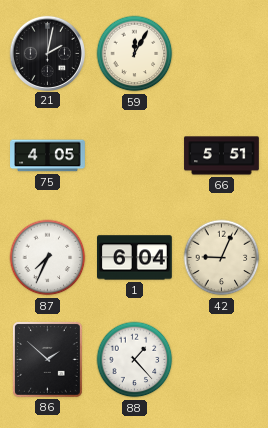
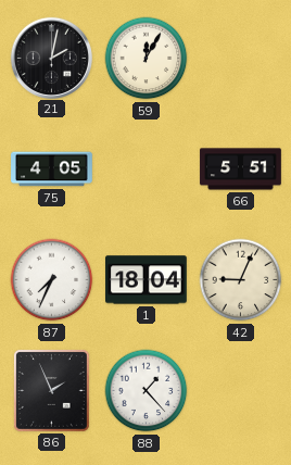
1: 6:04 -> 18:04
86: 1:52 -> 1:56
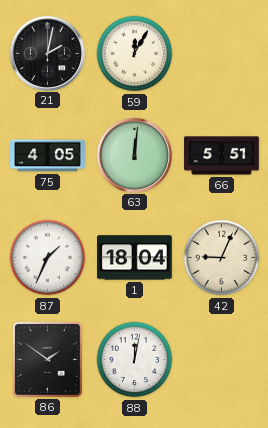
63: none -> 12:01
87: 7:34 -> 1:34
86: 1:56 -> 1:51
88: 1:23 -> 12:02
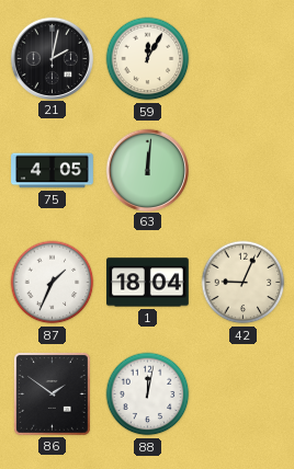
66: 5:51 -> none
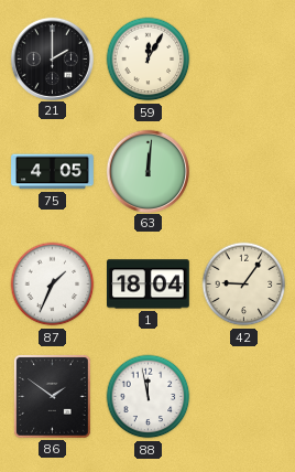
21: 2:02 -> 2:00
42: 9:04 -> 9:06
88: 12:02 -> 11:58
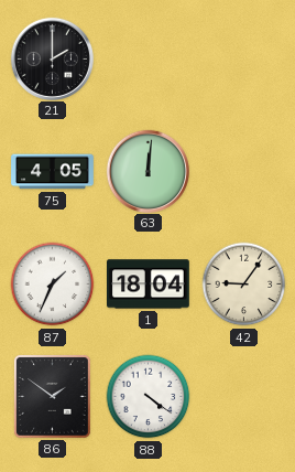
59: 12:05 -> none
88: 11:58 -> 4:21
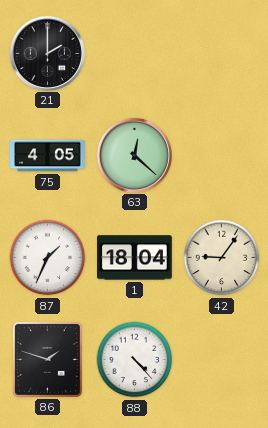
63: 12:01 -> 12:22
86: 1:51 -> 1:48
88: 4:21 -> 4:23
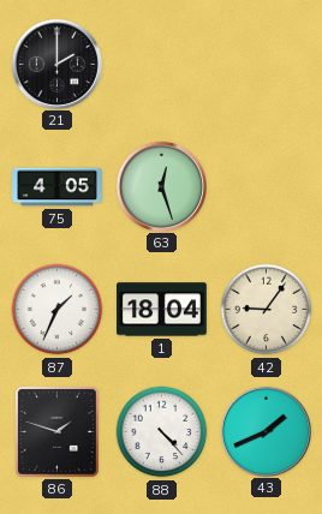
63: 12:22 -> 12:27
43: none -> 1:41
